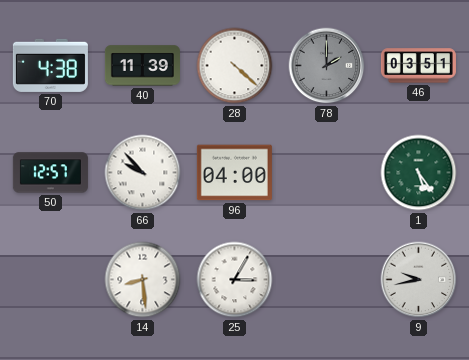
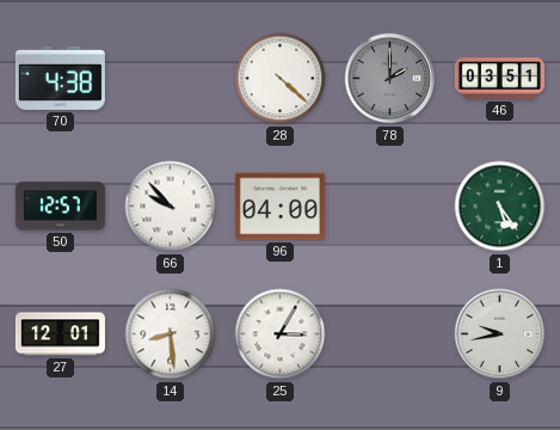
40: 11:39 -> none
27: none -> 12:01
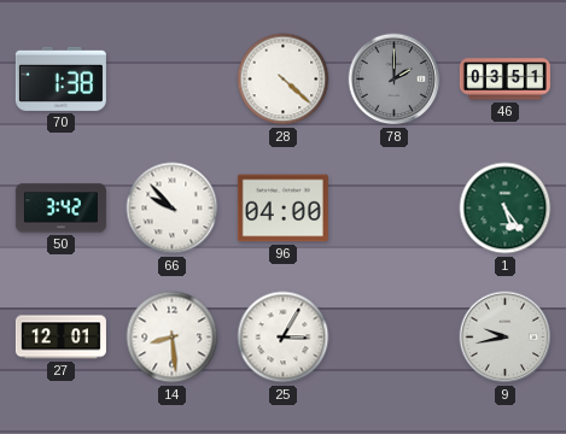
70: 4:38 -> 1:38
50: 12:57 -> 3:42
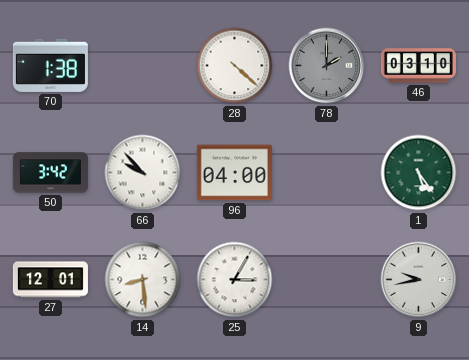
46: 03:51 -> 03:10
